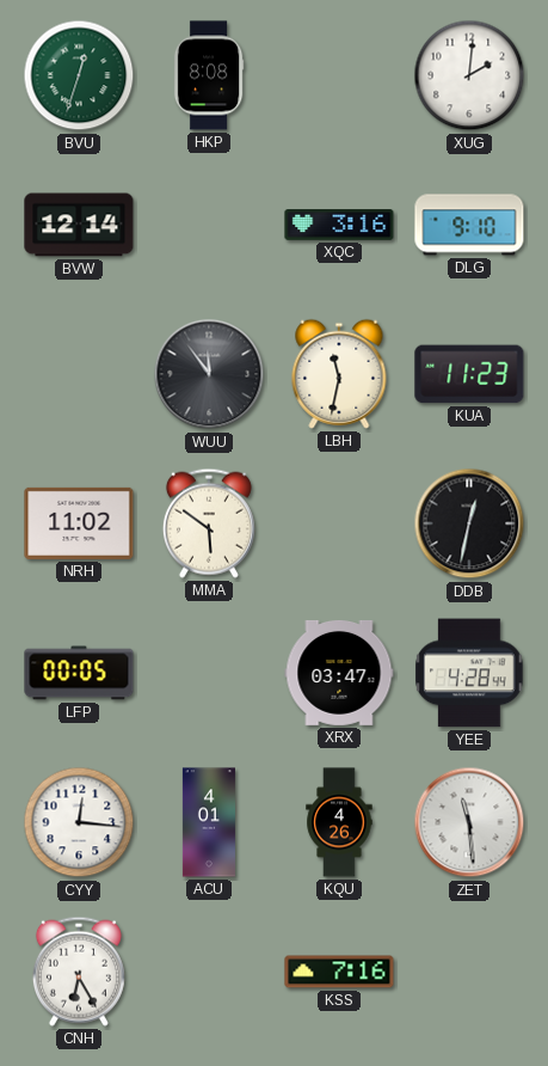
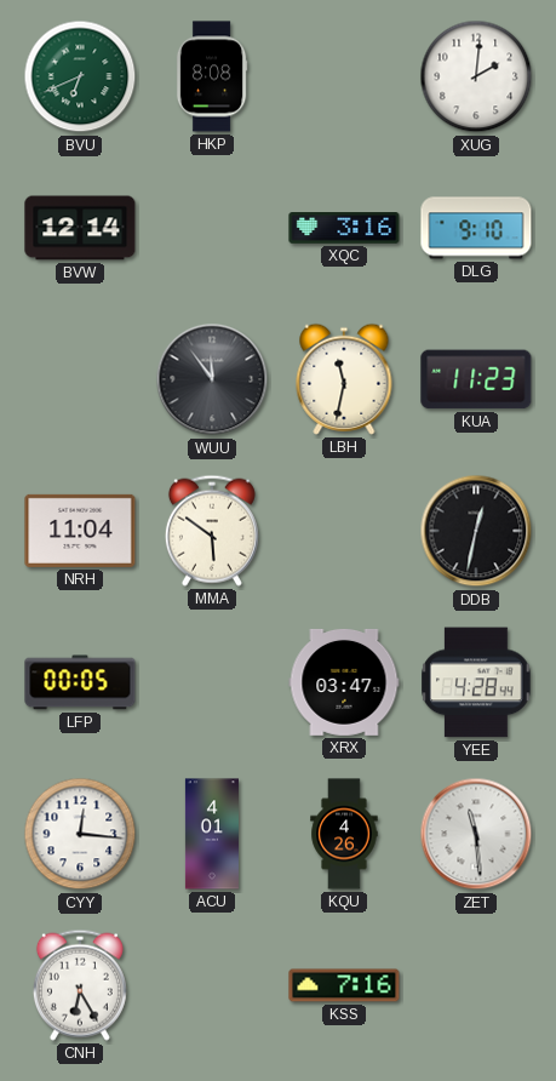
BVU: 12:33 -> 6:41
NRH: 11:02 -> 11:04
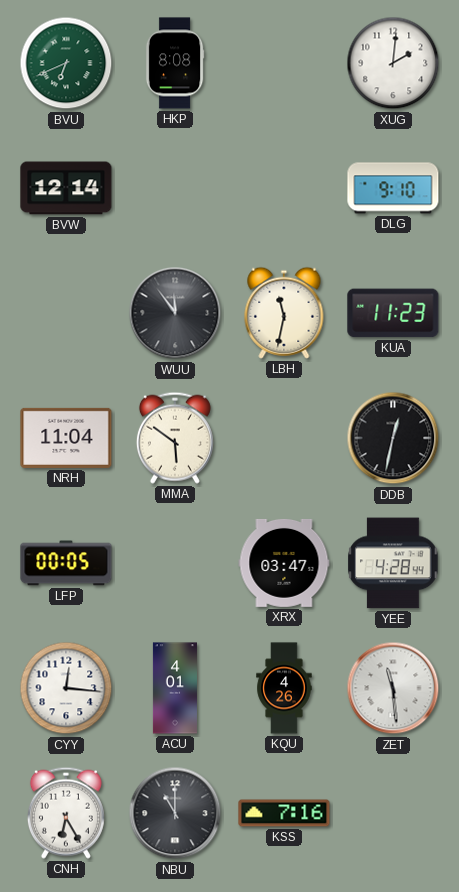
XQC: 3:16 -> none
NBU: none -> 11:00
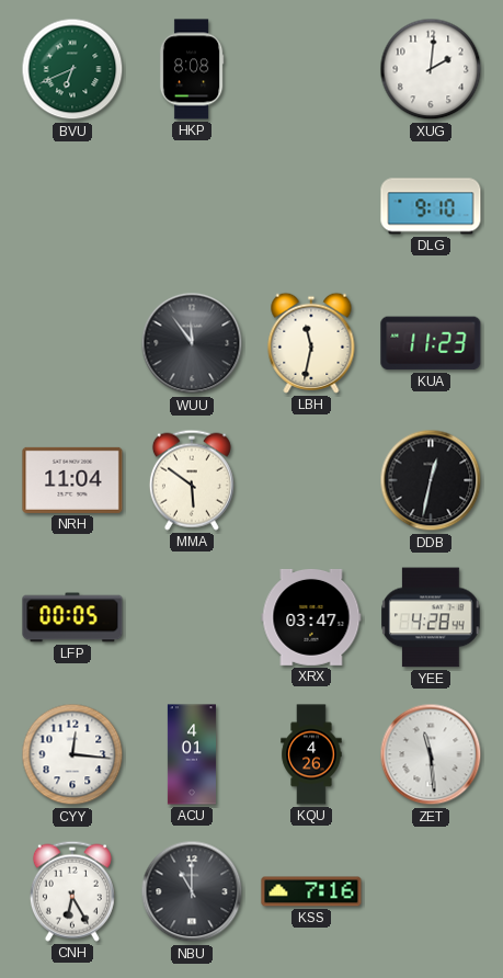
BVW: 12:14 -> none
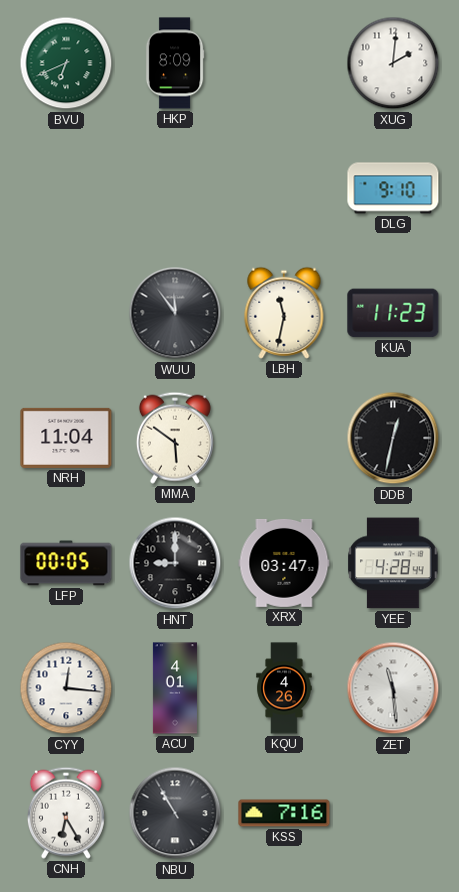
HKP: 8:08 -> 8:09
HNT: none -> 9:00
NBU: 11:00 -> 10:55
